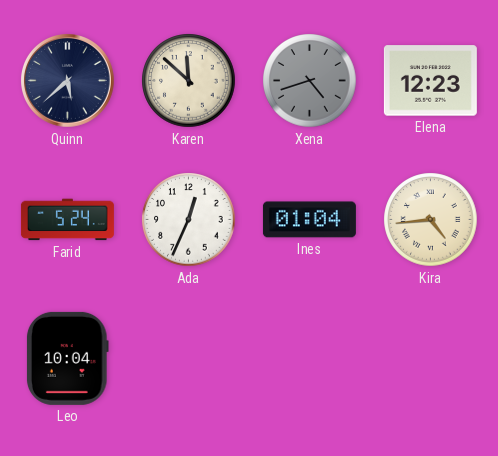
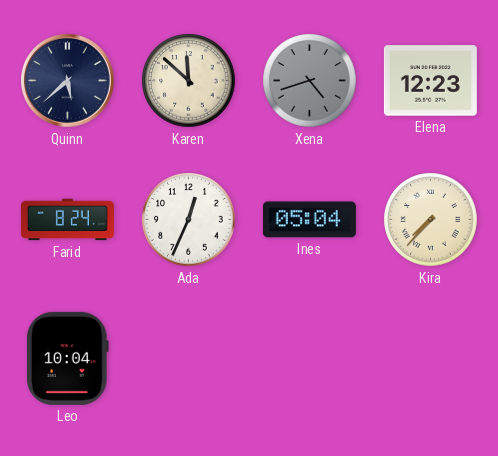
Farid: 5:24 -> 8:24
Ines: 01:04 -> 05:04
Kira: 4:44 -> 7:37
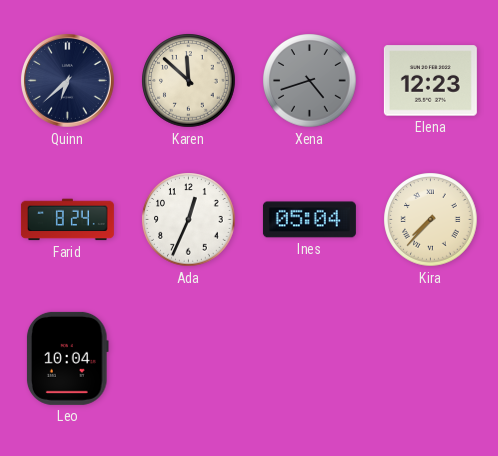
Quinn: 5:38 -> 6:38
